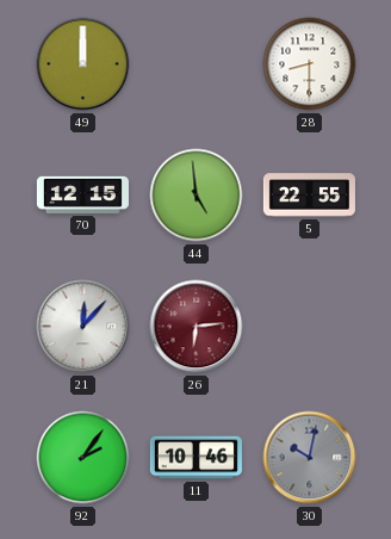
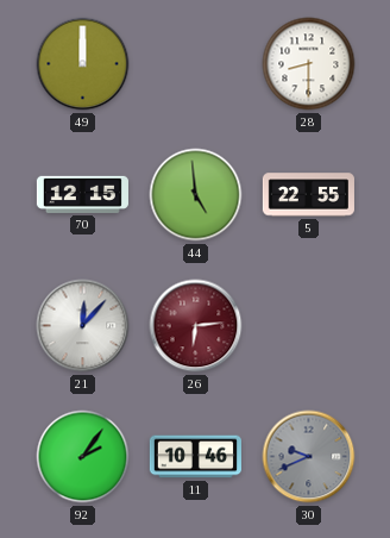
30: 10:02 -> 9:41
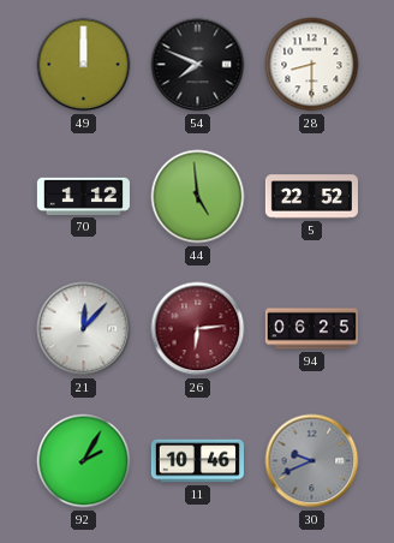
54: none -> 7:49
70: 12:15 -> 1:12
5: 22:55 -> 22:52
94: none -> 06:25
92: 2:06 -> 2:05
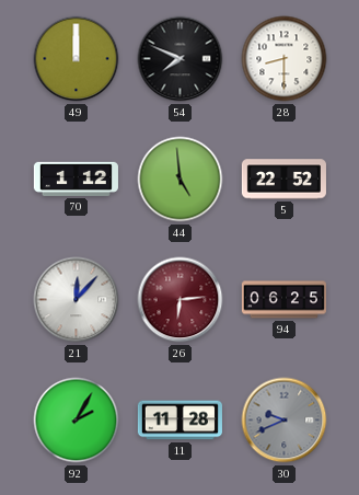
11: 10:46 -> 11:28
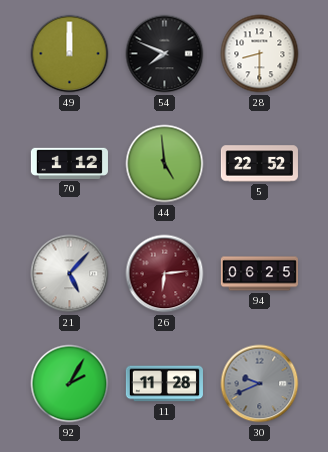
21: 12:07 -> 5:07
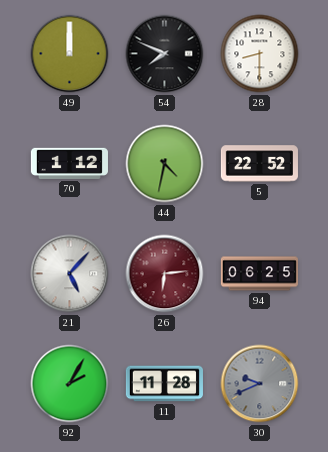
44: 4:59 -> 4:32
